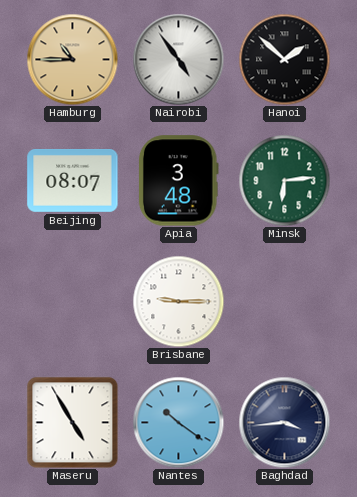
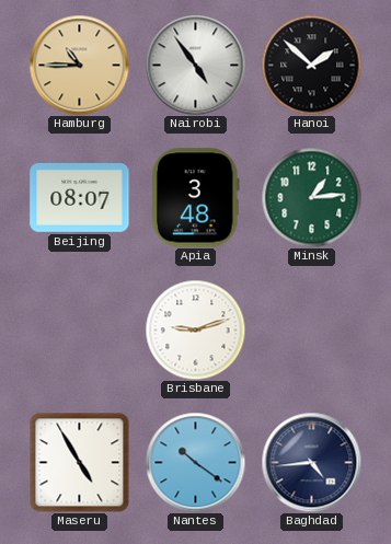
Minsk: 6:14 -> 1:14
Brisbane: 9:15 -> 9:12
Baghdad: 3:44 -> 4:44
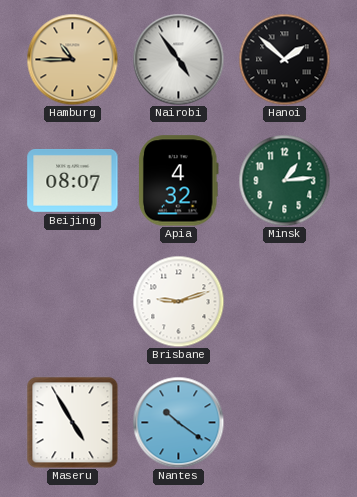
Apia: 3:48 -> 4:32
Baghdad: 4:44 -> none
